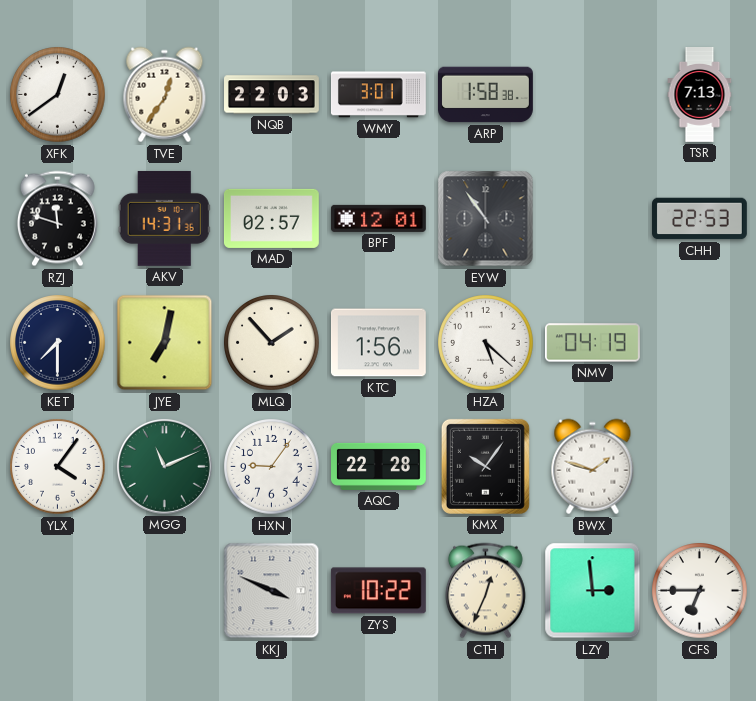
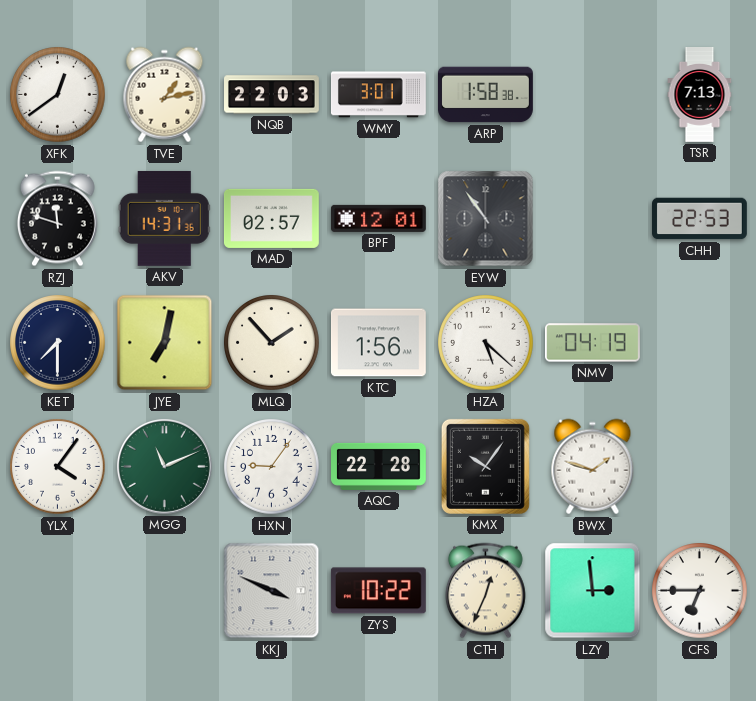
TVE: 12:36 -> 1:13
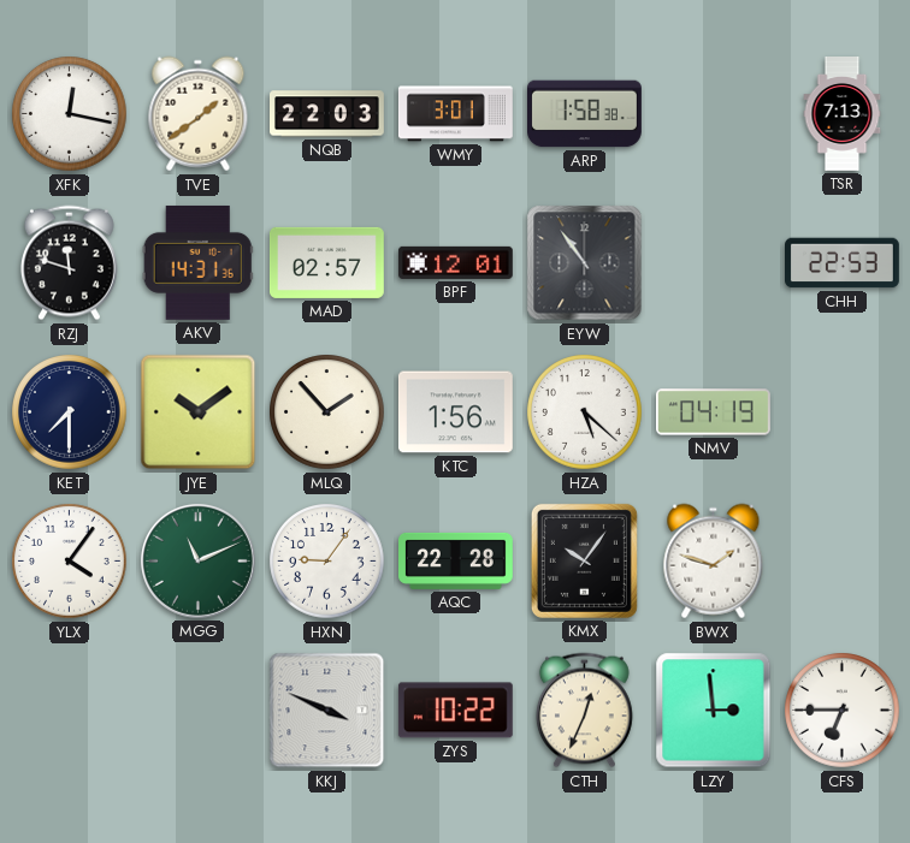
XFK: 12:39 -> 12:17
TVE: 1:13 -> 1:39
JYE: 7:02 -> 10:09
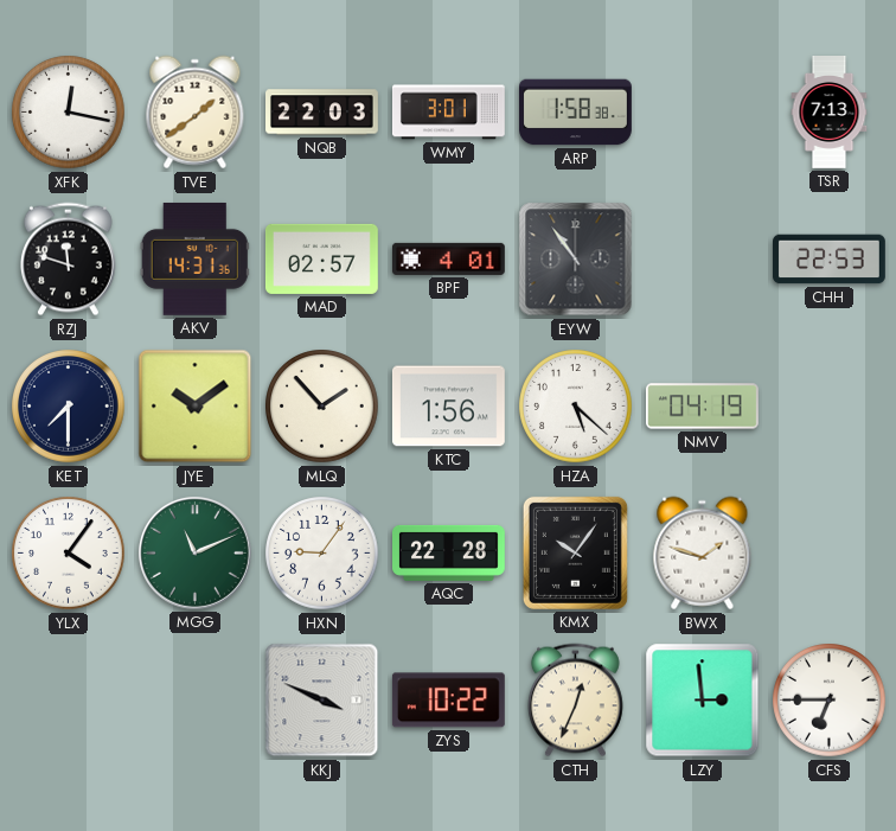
BPF: 12:01 -> 4:01
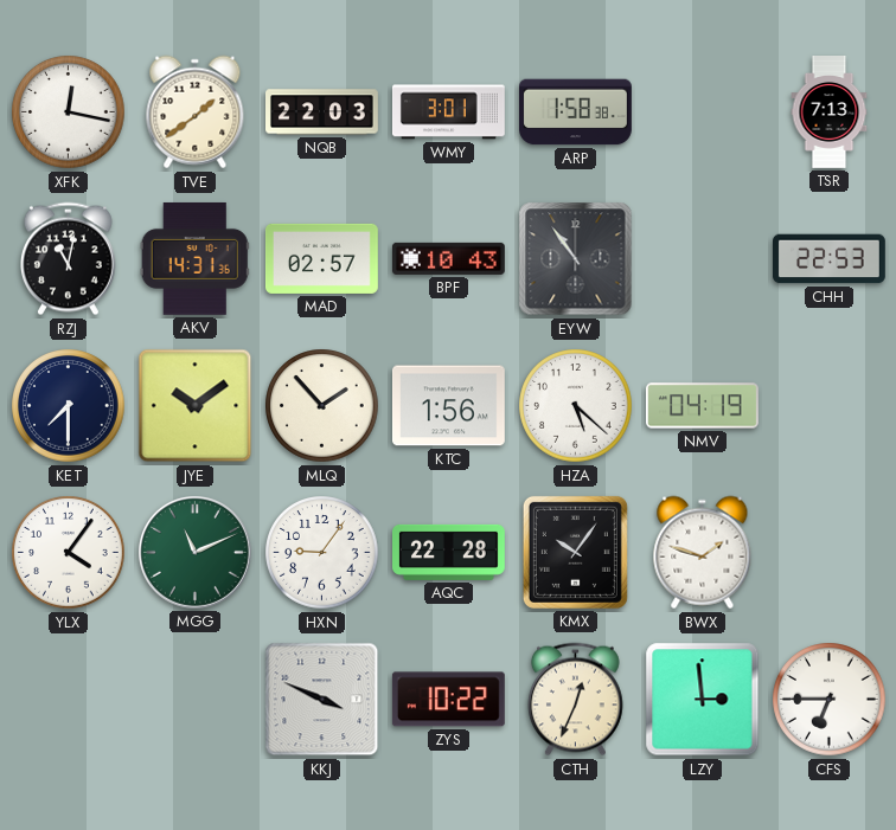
RZJ: 11:48 -> 11:02
BPF: 4:01 -> 10:43
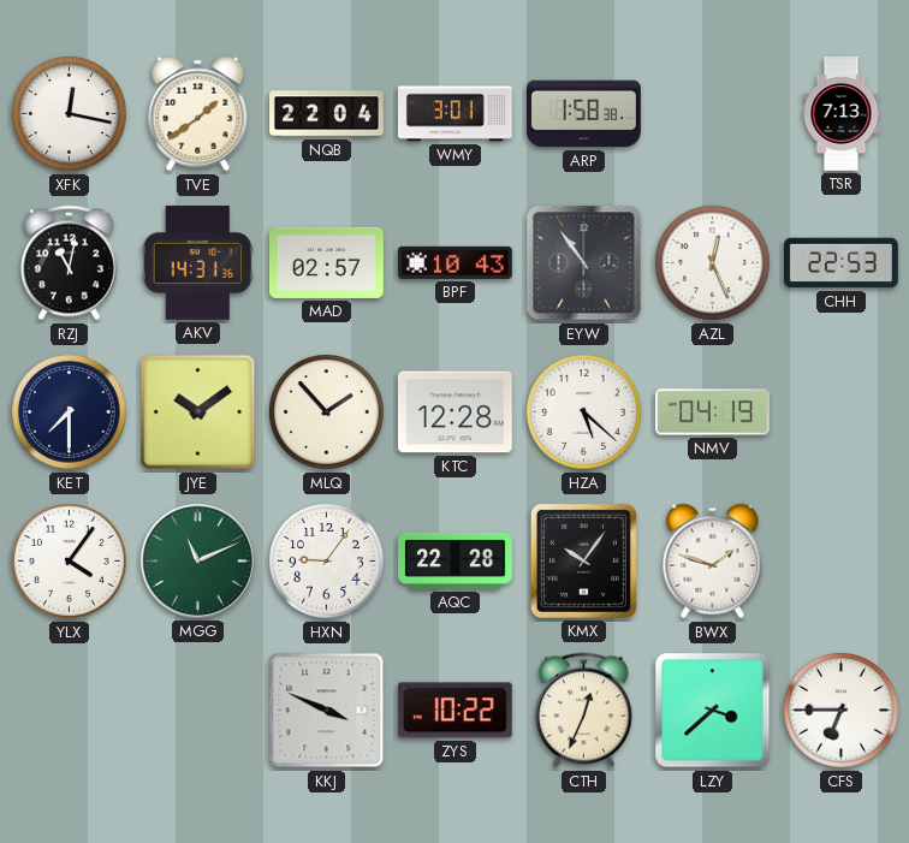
NQB: 22:03 -> 22:04
AZL: none -> 12:26
KTC: 1:56 -> 12:28
LZY: 2:59 -> 3:38
